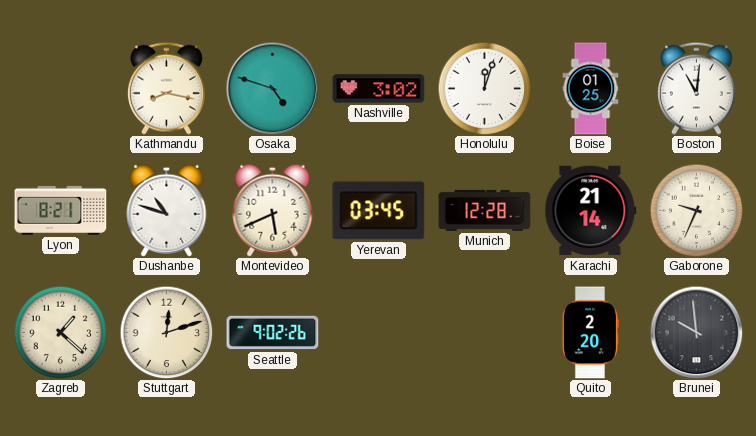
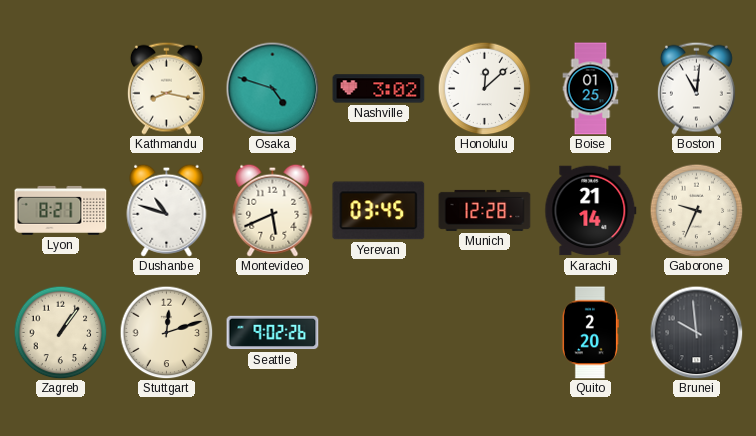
Honolulu: 12:03 -> 12:08
Zagreb: 1:22 -> 1:06
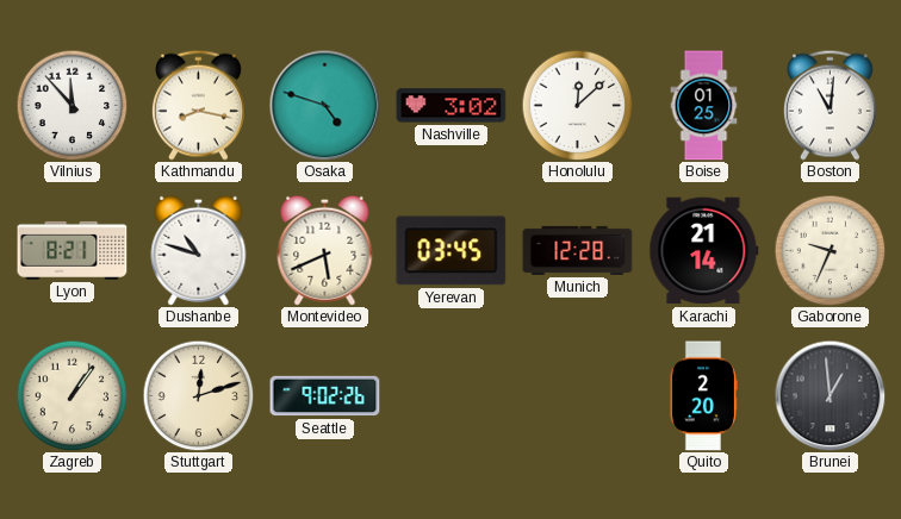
Vilnius: none -> 11:53
Brunei: 9:59 -> 12:59
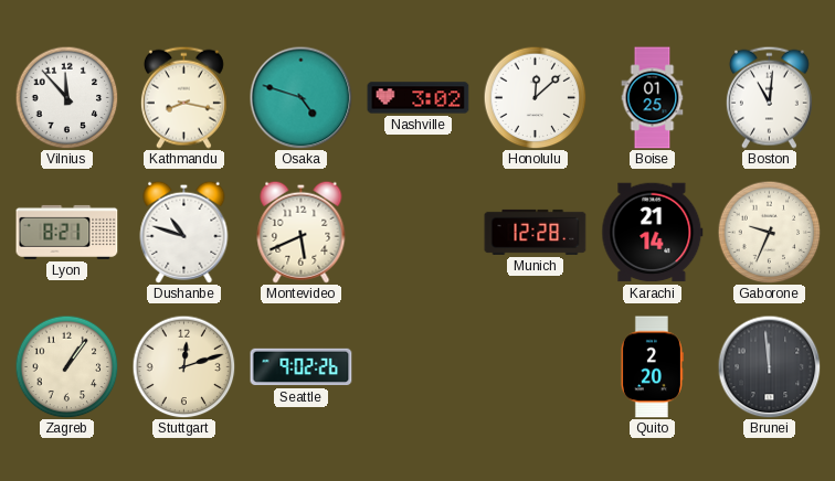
Yerevan: 03:45 -> none
Brunei: 12:59 -> 11:59
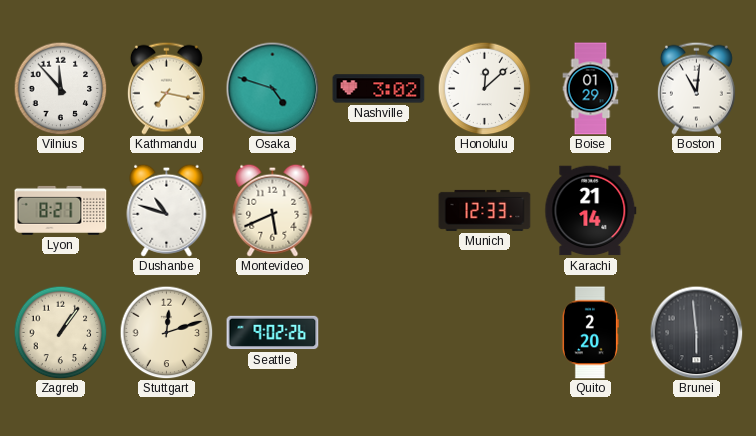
Kathmandu: 8:17 -> 7:17
Boise: 01:25 -> 01:29
Munich: 12:28 -> 12:33
Gaborone: 9:34 -> none
Brunei: 11:59 -> 5:59
